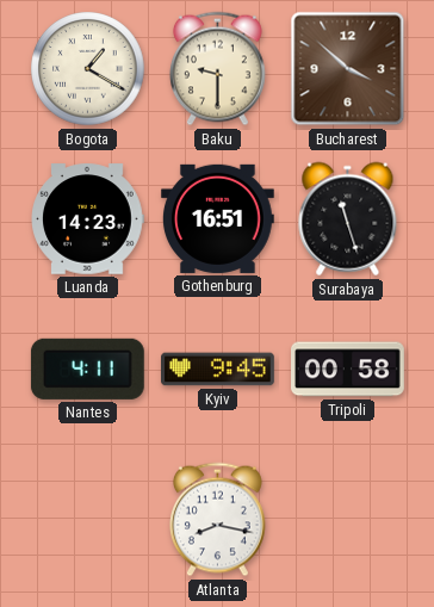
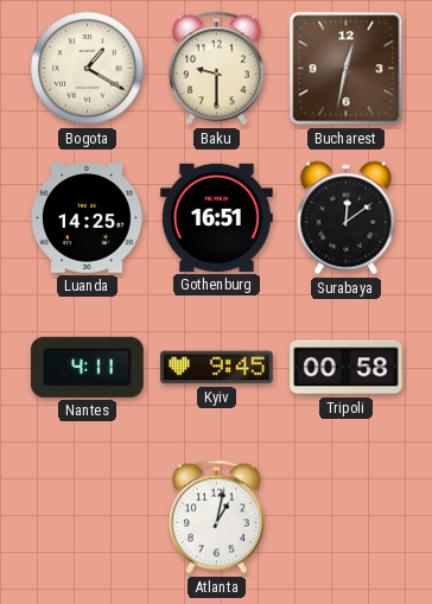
Bucharest: 3:52 -> 12:32
Luanda: 14:23 -> 14:25
Surabaya: 11:27 -> 12:09
Atlanta: 8:17 -> 1:02
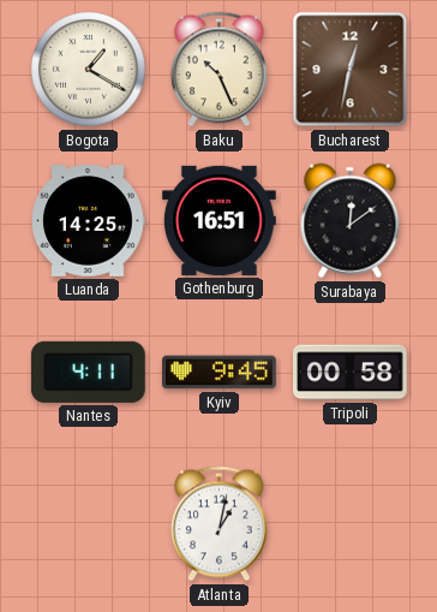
Baku: 9:30 -> 10:26
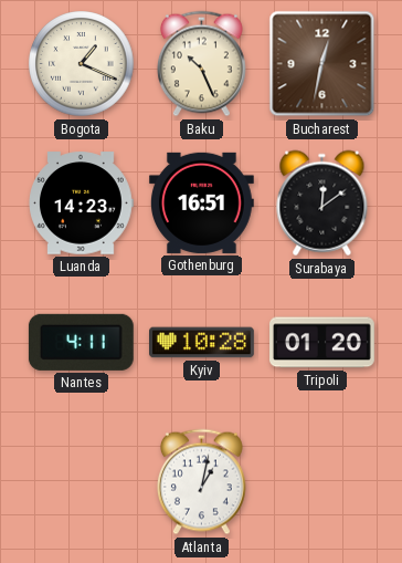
Bogota: 1:20 -> 1:19
Luanda: 14:25 -> 14:23
Kyiv: 9:45 -> 10:28
Tripoli: 00:58 -> 01:20
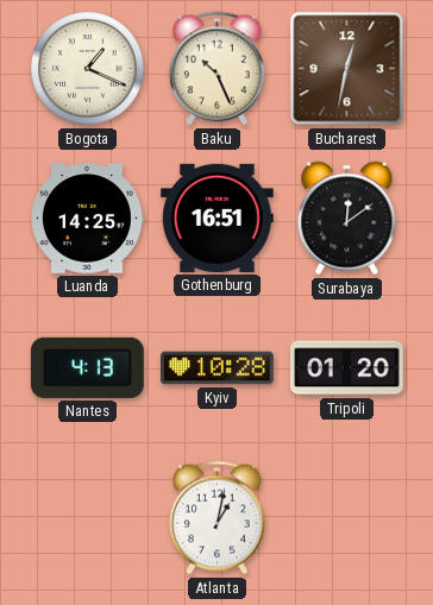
Luanda: 14:23 -> 14:25
Nantes: 4:11 -> 4:13
